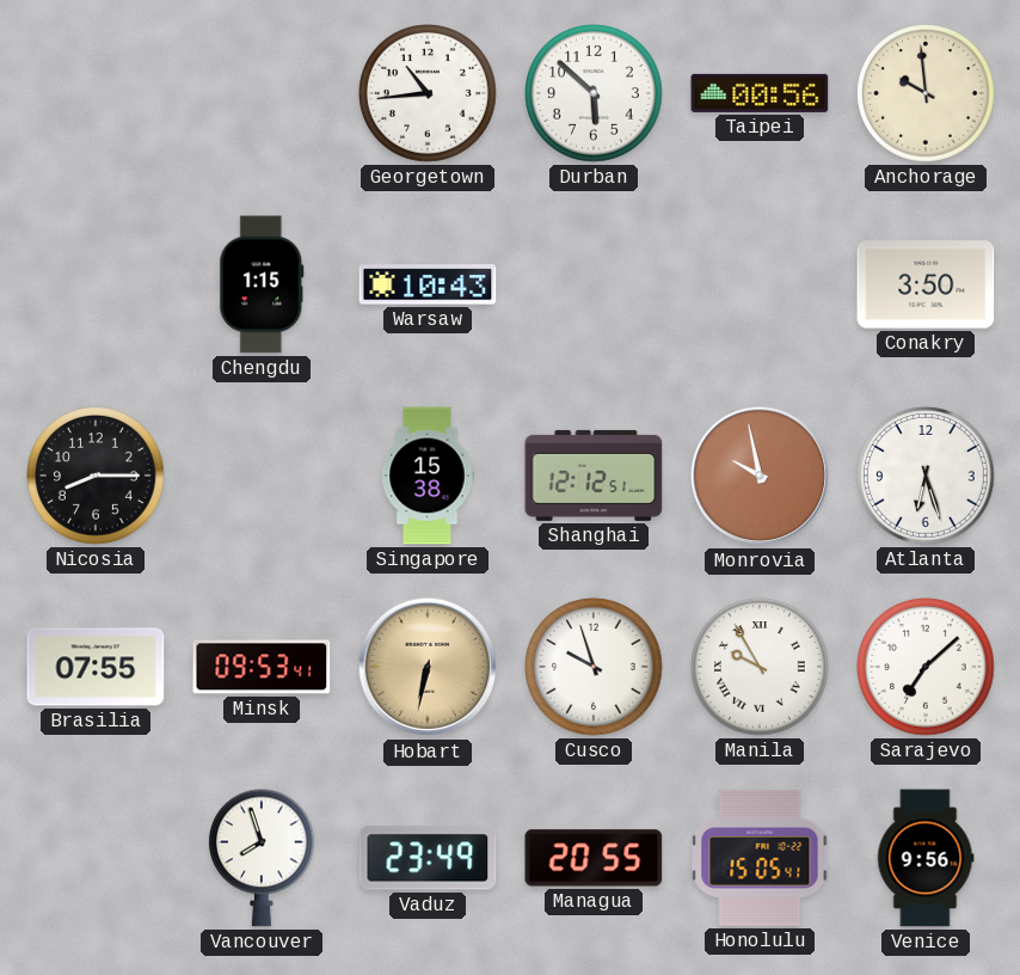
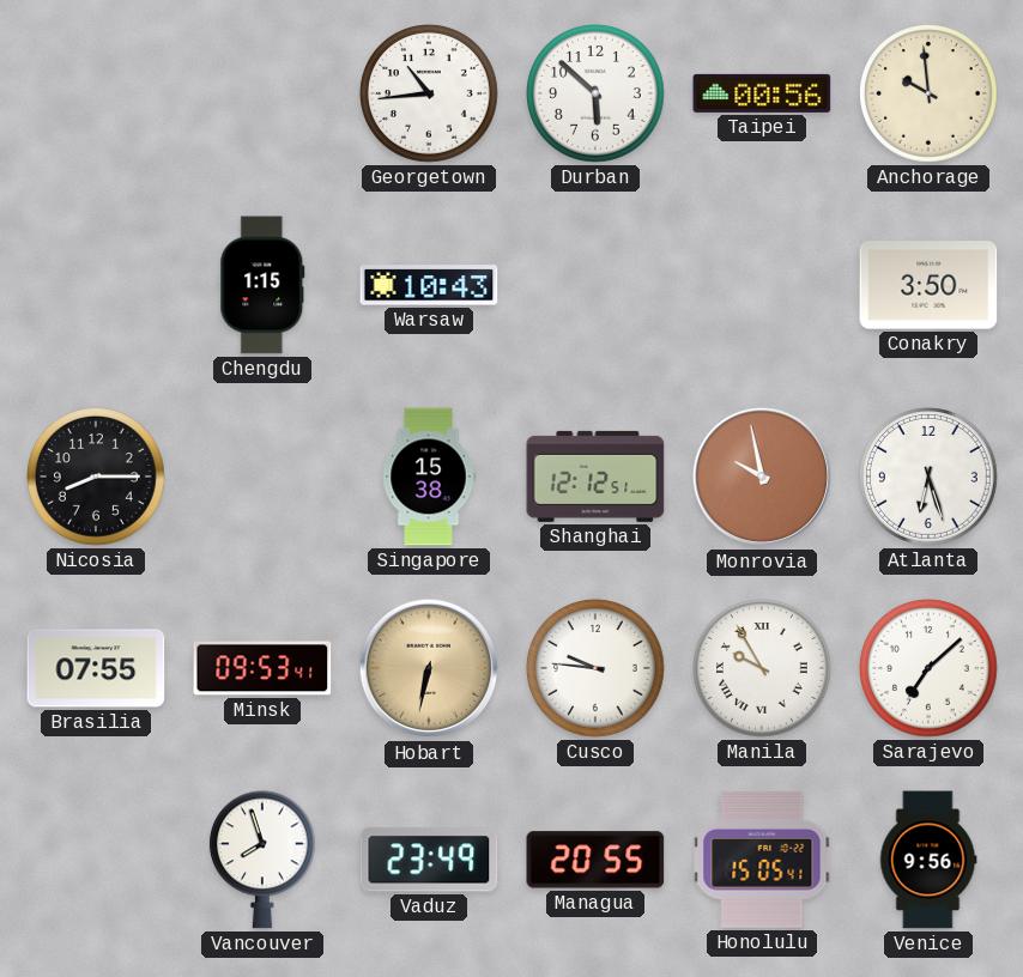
Cusco: 9:57 -> 9:46
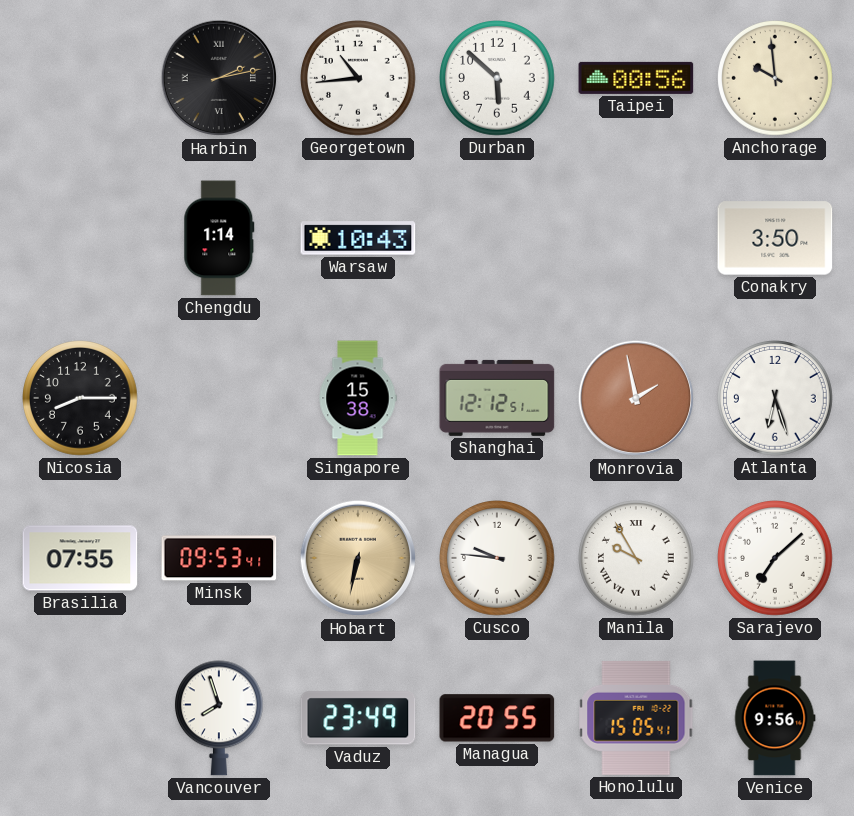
Harbin: none -> 2:13
Chengdu: 1:15 -> 1:14
Monrovia: 9:58 -> 1:58
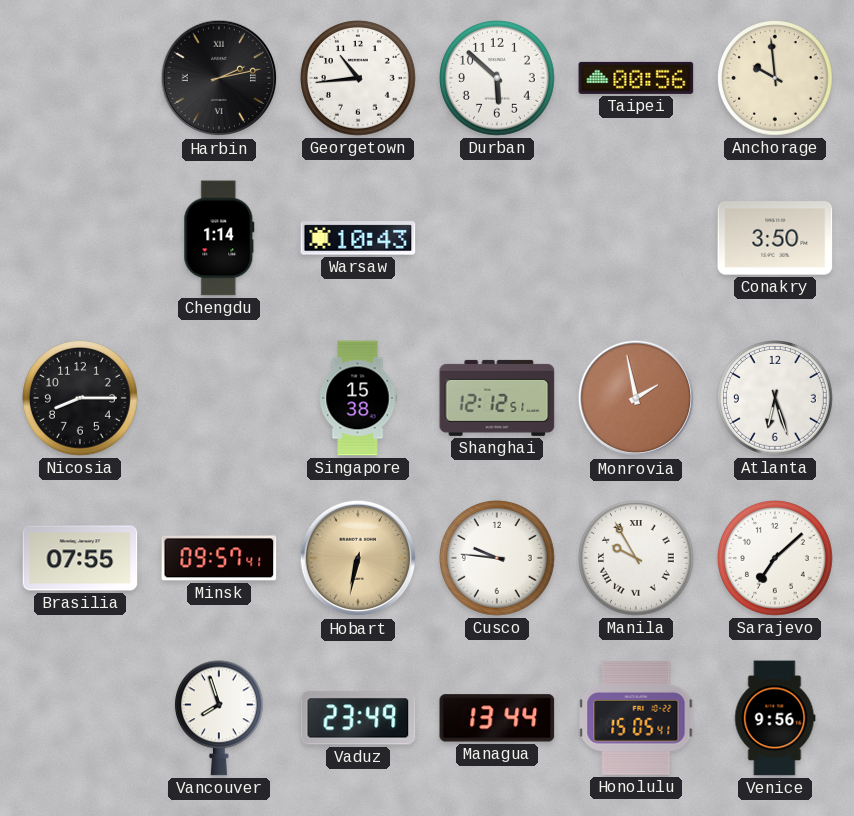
Minsk: 09:53 -> 09:57
Managua: 20:55 -> 13:44
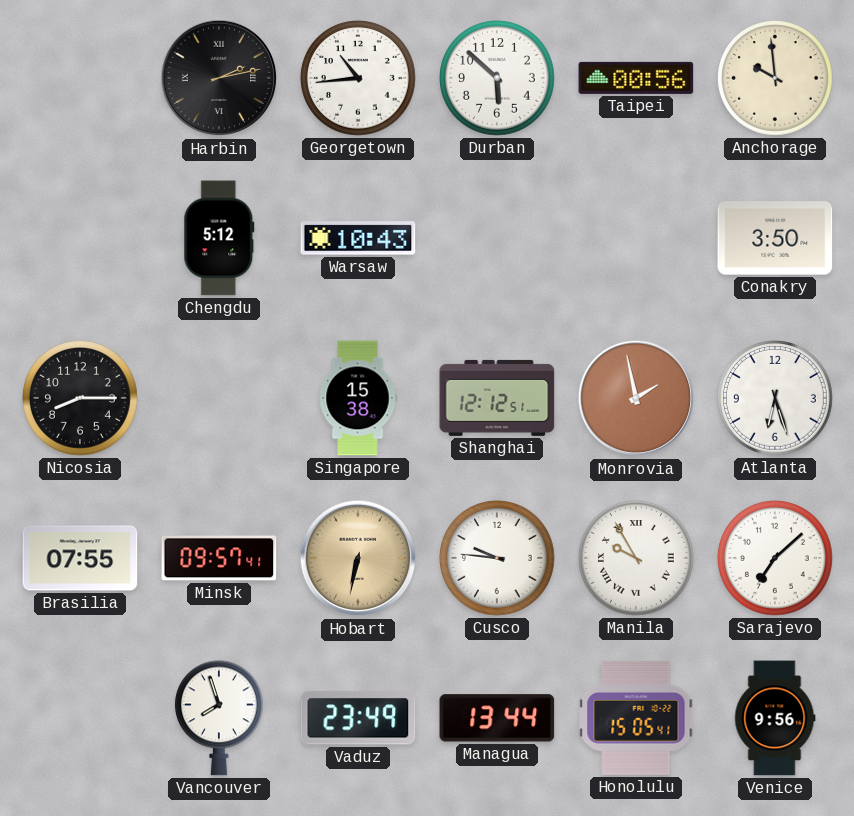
Chengdu: 1:14 -> 5:12
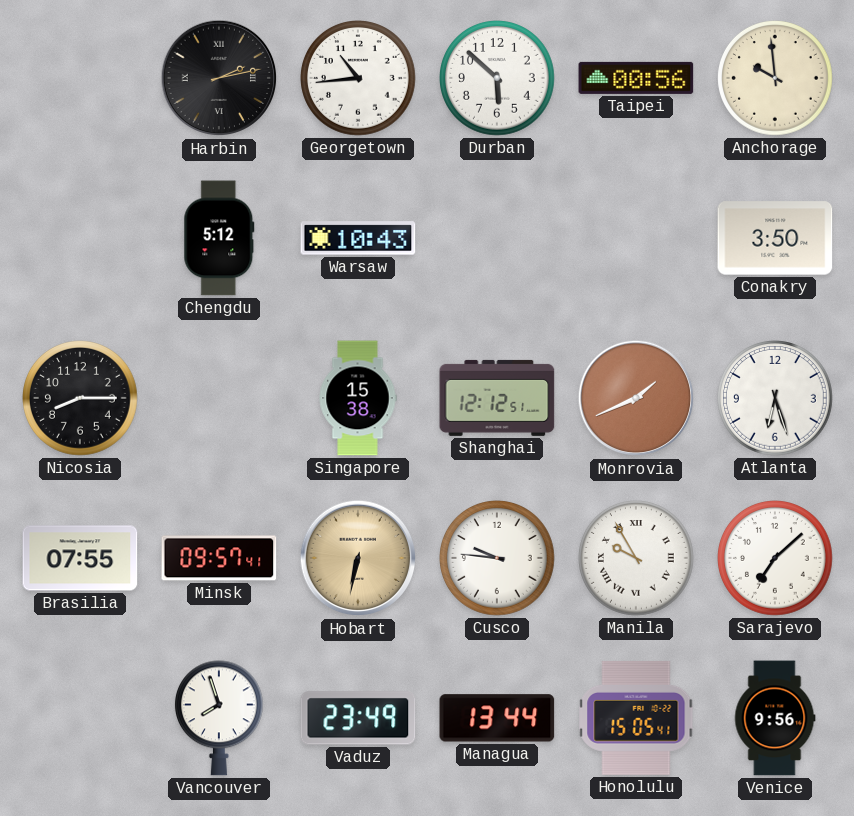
Monrovia: 1:58 -> 1:41
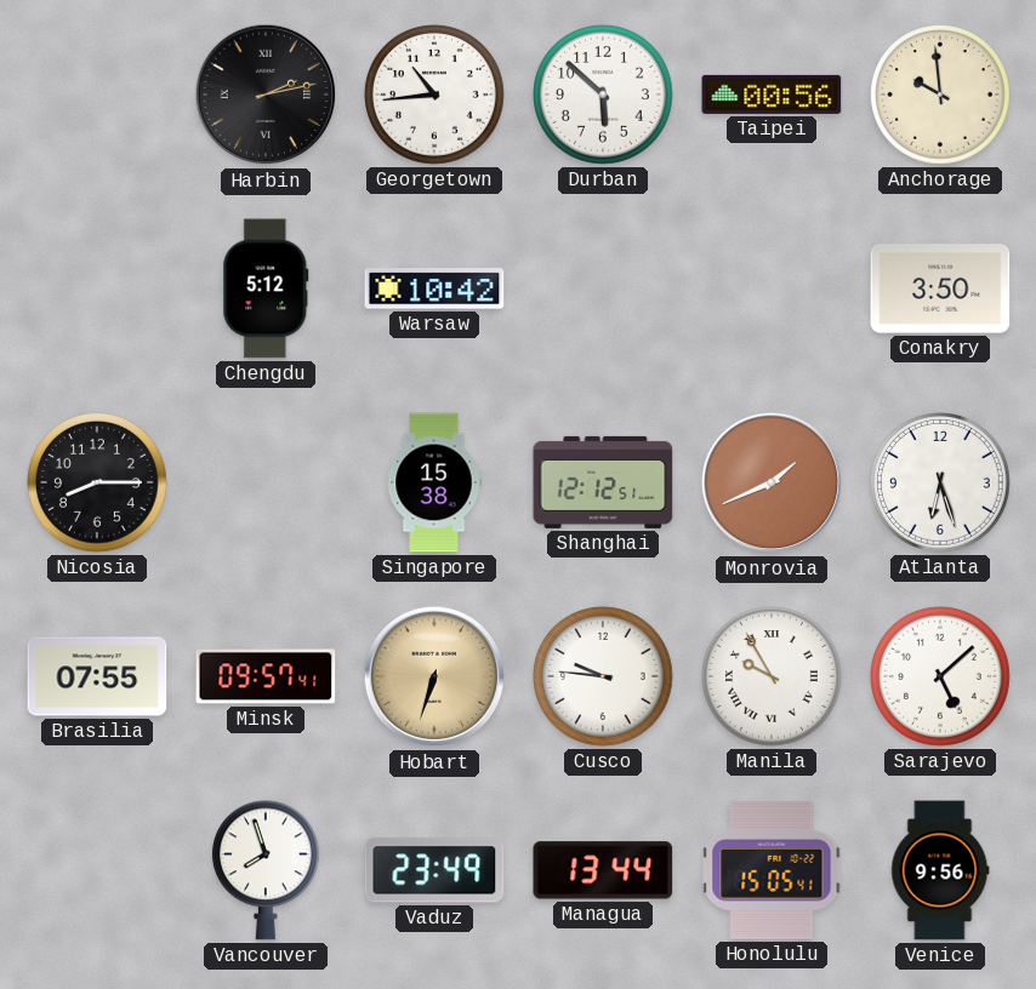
Warsaw: 10:43 -> 10:42
Hobart: 6:32 -> 6:33
Sarajevo: 7:08 -> 5:08
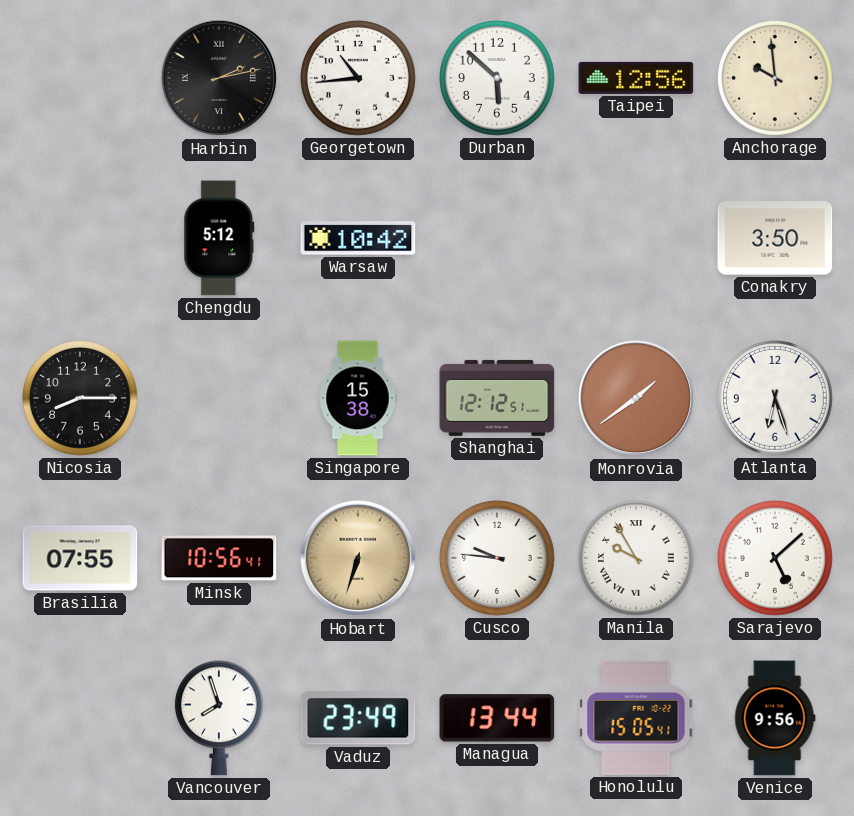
Taipei: 00:56 -> 12:56
Monrovia: 1:41 -> 1:39
Minsk: 09:57 -> 10:56
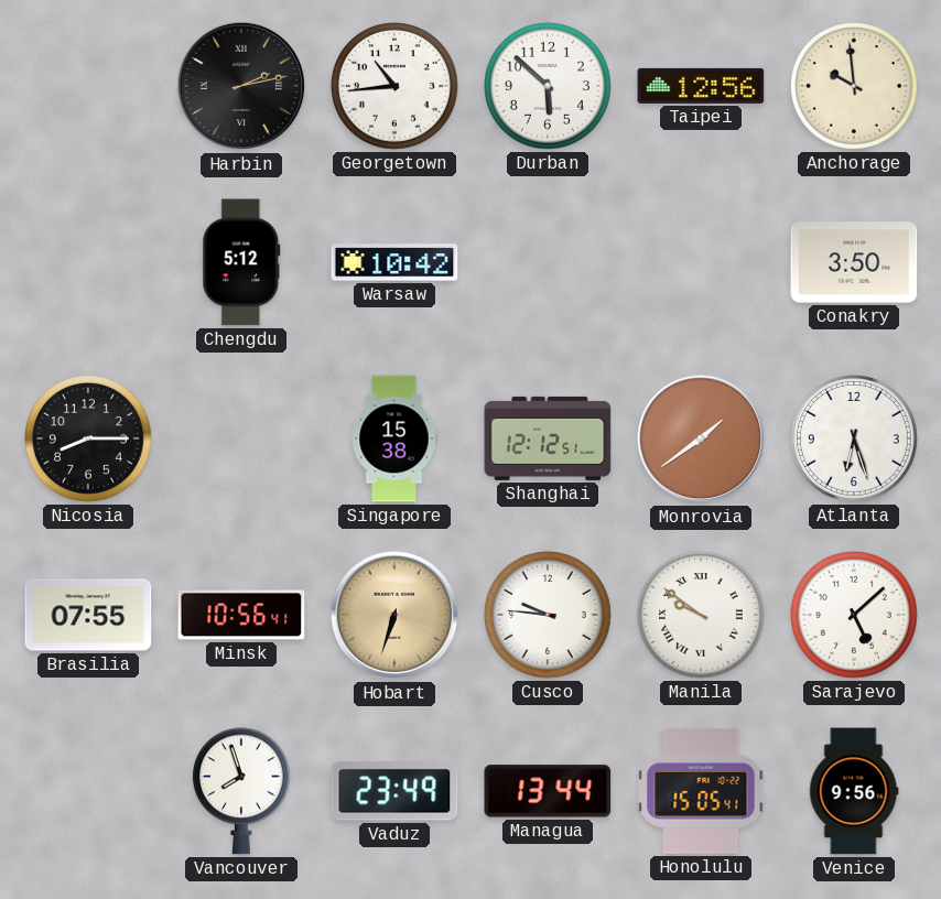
Manila: 9:55 -> 9:51
